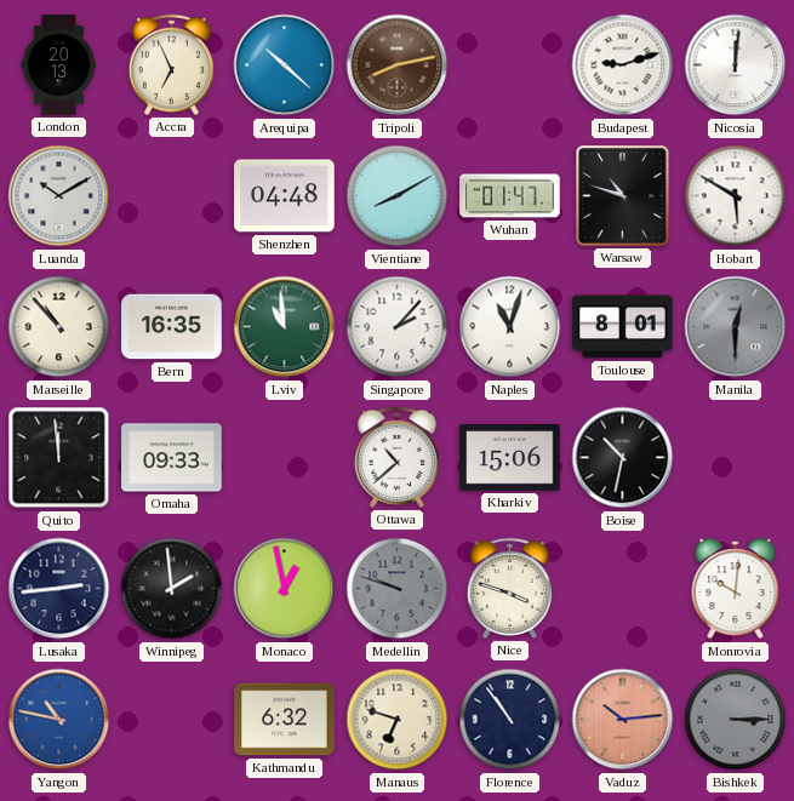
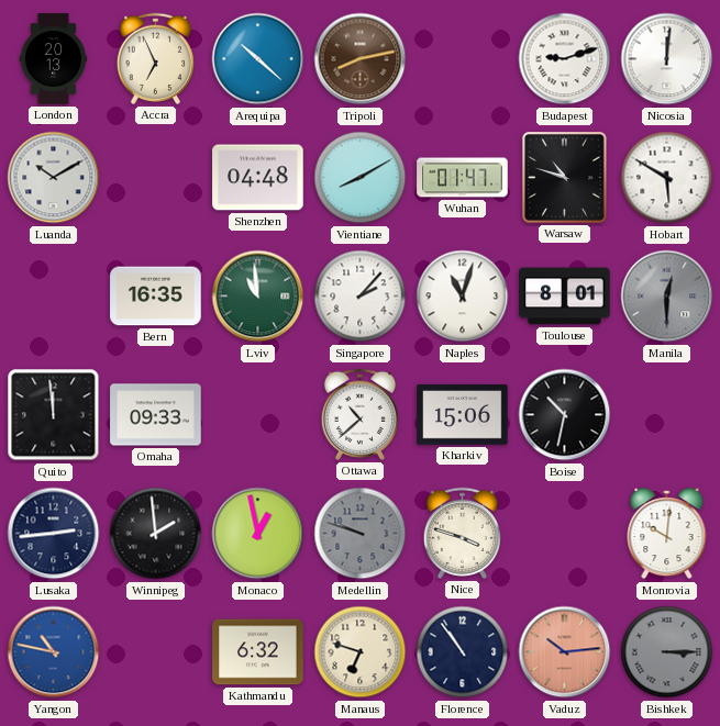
Marseille: 10:53 -> none
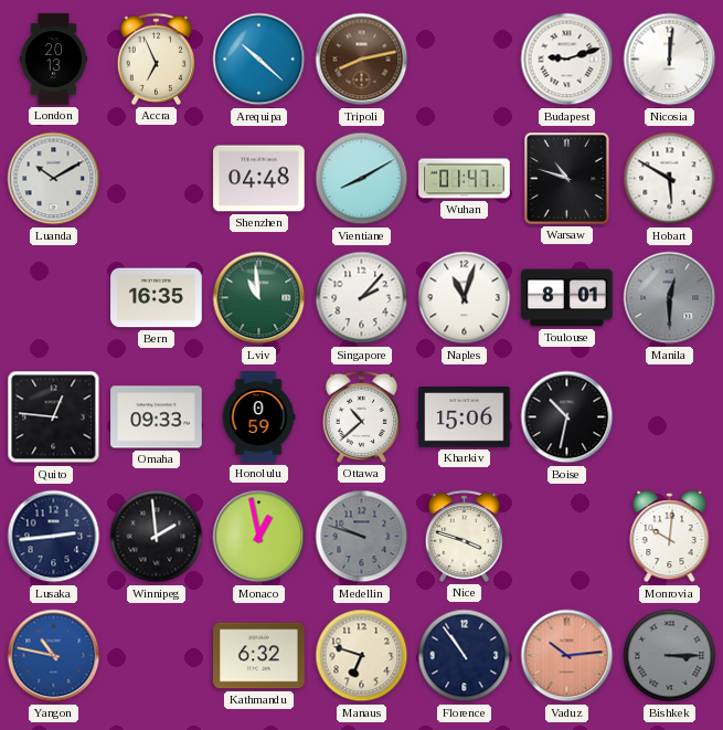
Quito: 11:59 -> 12:46
Honolulu: none -> 0:59
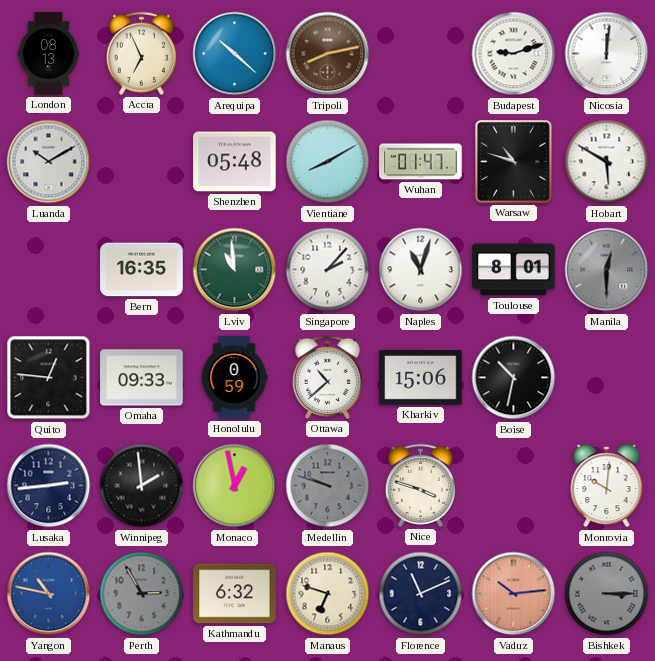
London: 20:13 -> 08:13
Shenzhen: 04:48 -> 05:48
Perth: none -> 2:55
Florence: 10:54 -> 11:11
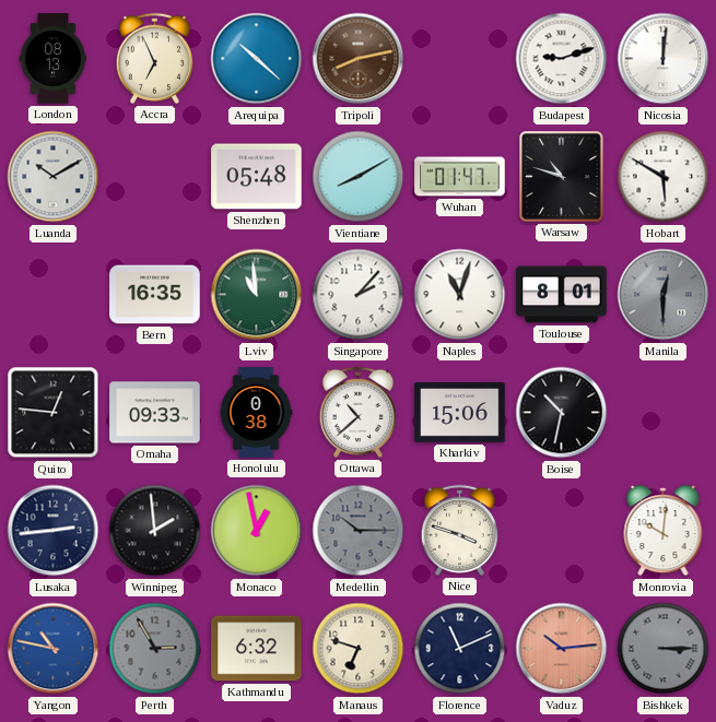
Honolulu: 0:59 -> 0:38
Medellin: 9:48 -> 10:15
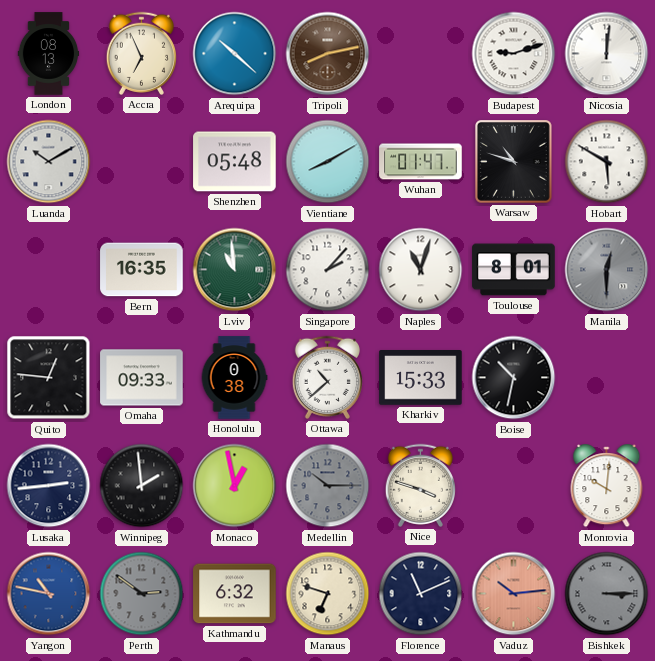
Kharkiv: 15:06 -> 15:33
Perth: 2:55 -> 2:51
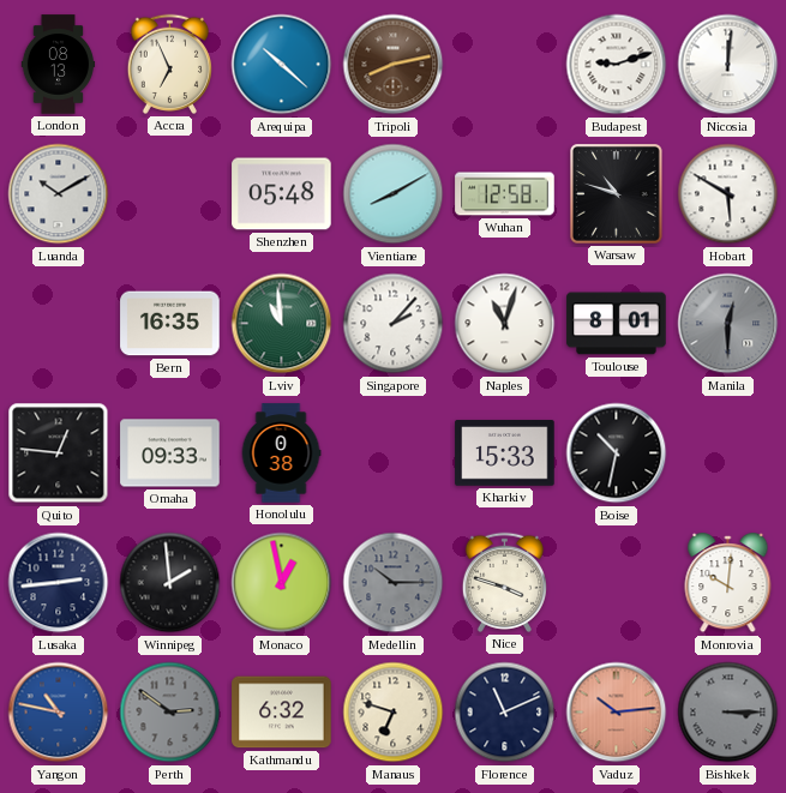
Wuhan: 01:47 -> 12:58
Ottawa: 10:38 -> none
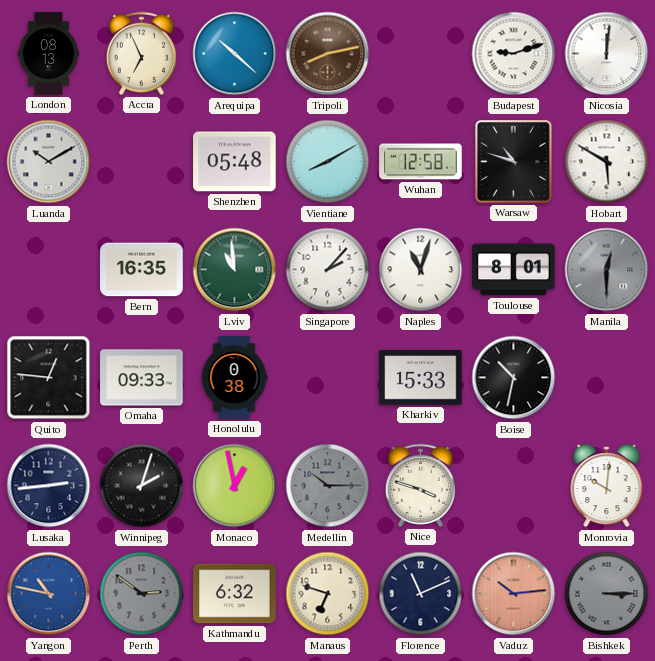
Winnipeg: 1:59 -> 2:03
